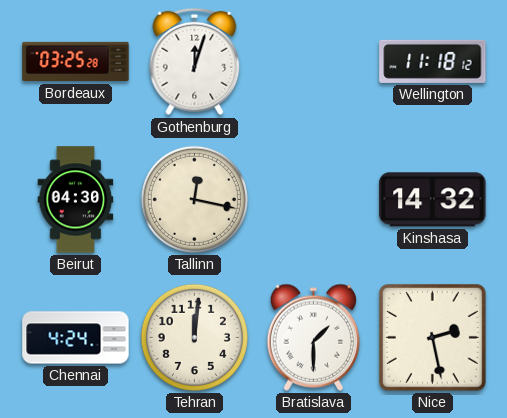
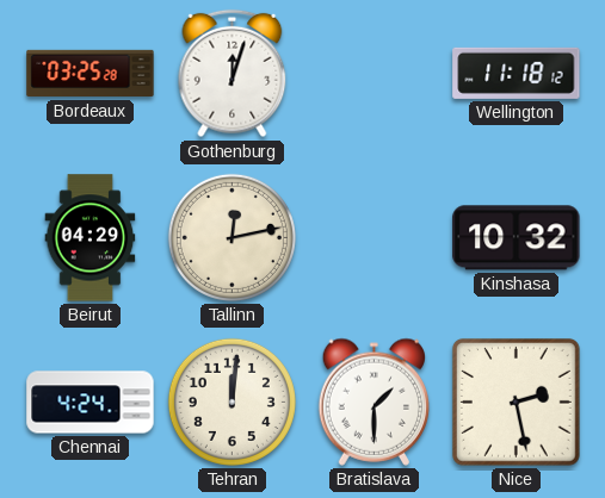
Beirut: 04:30 -> 04:29
Tallinn: 12:17 -> 12:13
Kinshasa: 14:32 -> 10:32
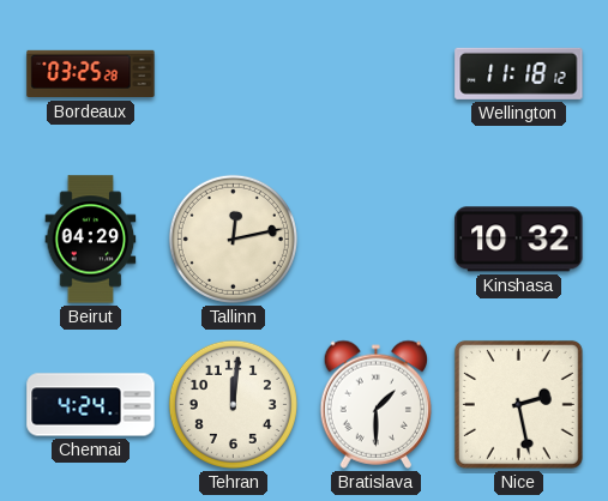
Gothenburg: 12:03 -> none
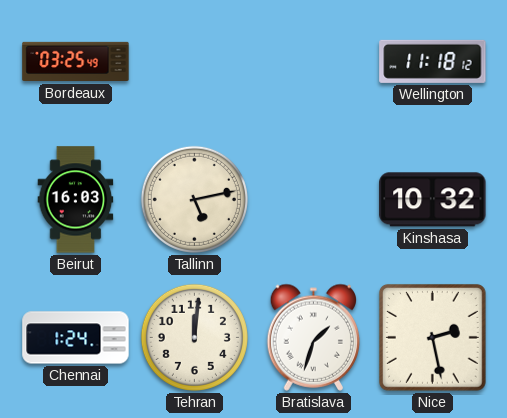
Bordeaux: 03:25:28 -> 03:25:49
Beirut: 04:29 -> 16:03
Tallinn: 12:13 -> 5:13
Chennai: 4:24 -> 1:24
Bratislava: 1:30 -> 1:33
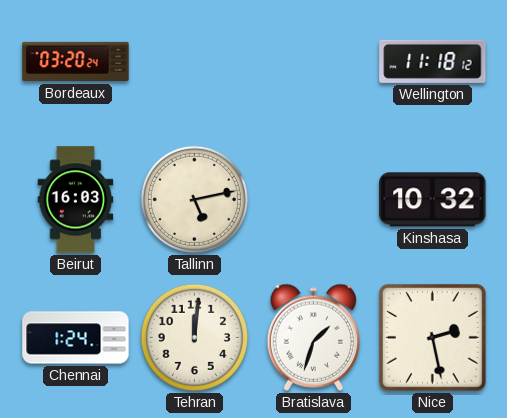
Bordeaux: 03:25 -> 03:20
